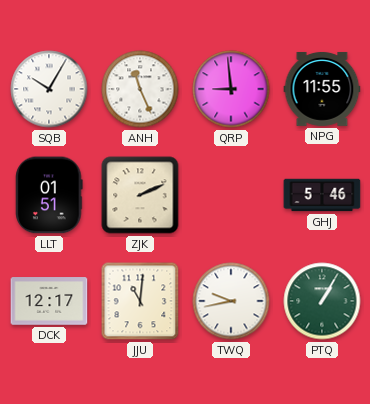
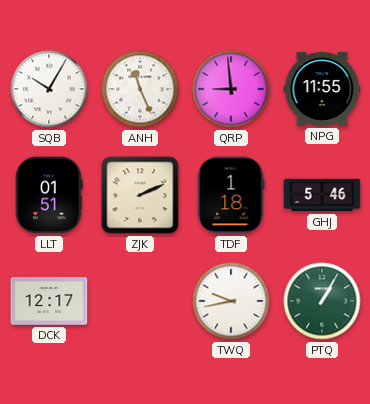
TDF: none -> 1:18
JJU: 11:01 -> none
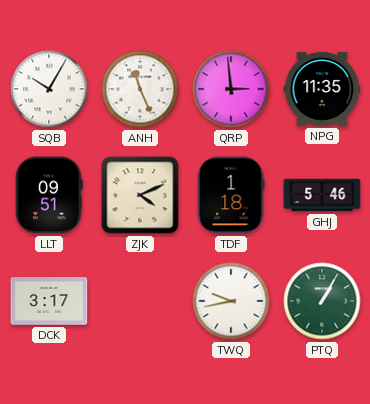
QRP: 8:59 -> 2:59
NPG: 11:55 -> 11:35
LLT: 01:51 -> 09:51
ZJK: 2:11 -> 4:11
DCK: 12:17 -> 3:17
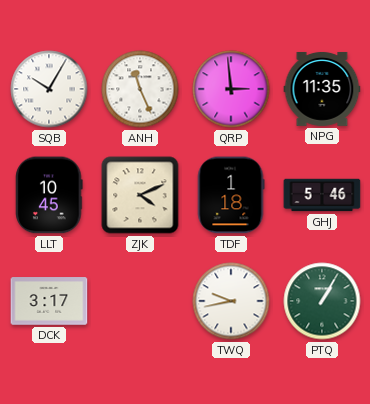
LLT: 09:51 -> 10:45
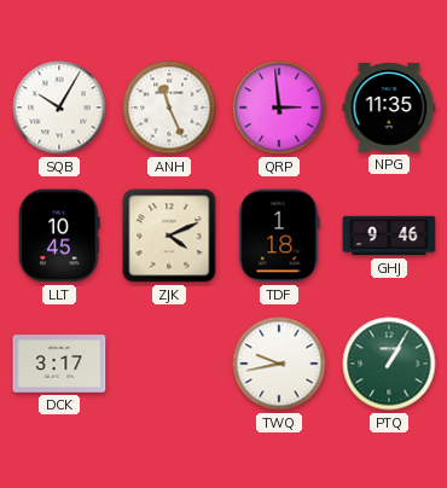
GHJ: 5:46 -> 9:46
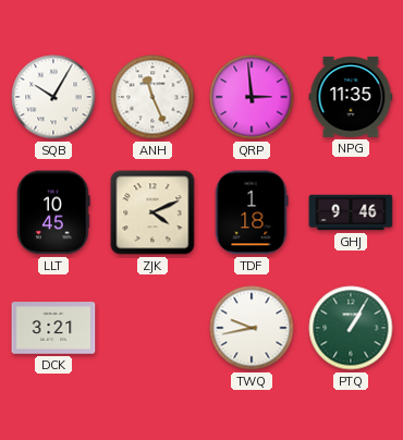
DCK: 3:17 -> 3:21
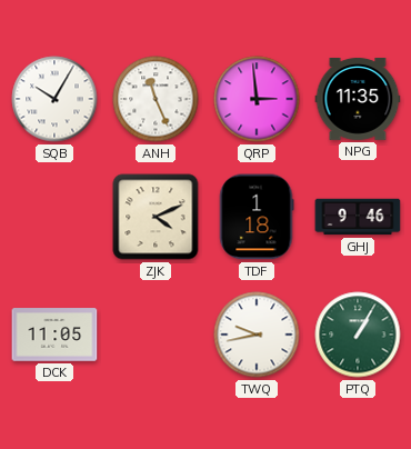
LLT: 10:45 -> none
DCK: 3:21 -> 11:05
